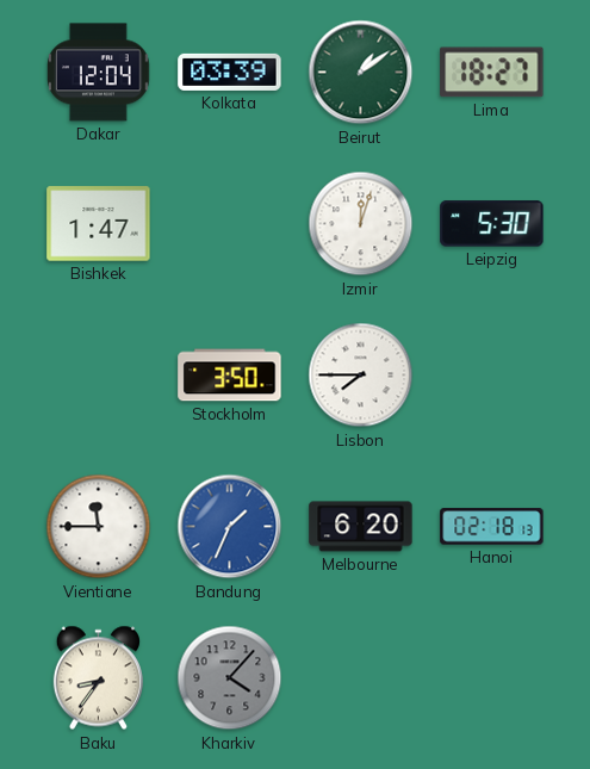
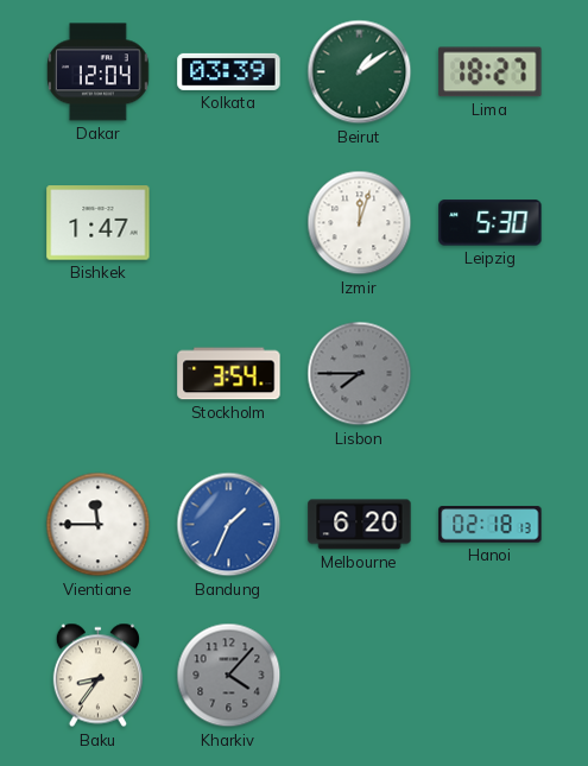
Stockholm: 3:50 -> 3:54
Lisbon dial: white -> grey
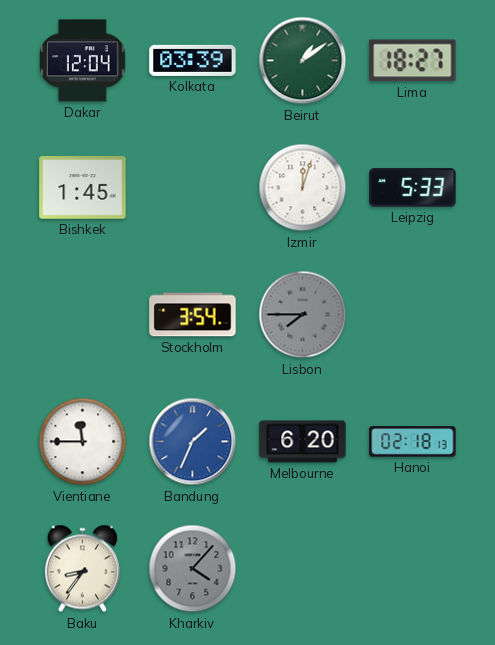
Bishkek: 1:47 -> 1:45
Leipzig: 5:30 -> 5:33
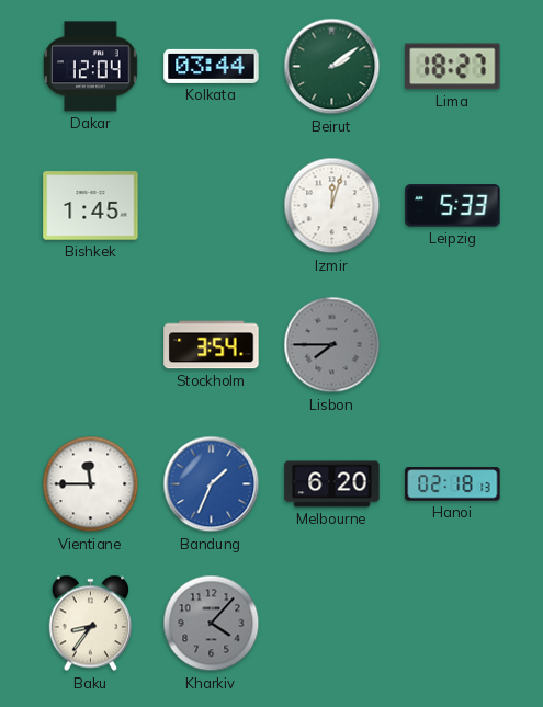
Kolkata: 03:39 -> 03:44
Beirut: 1:09 -> 2:09
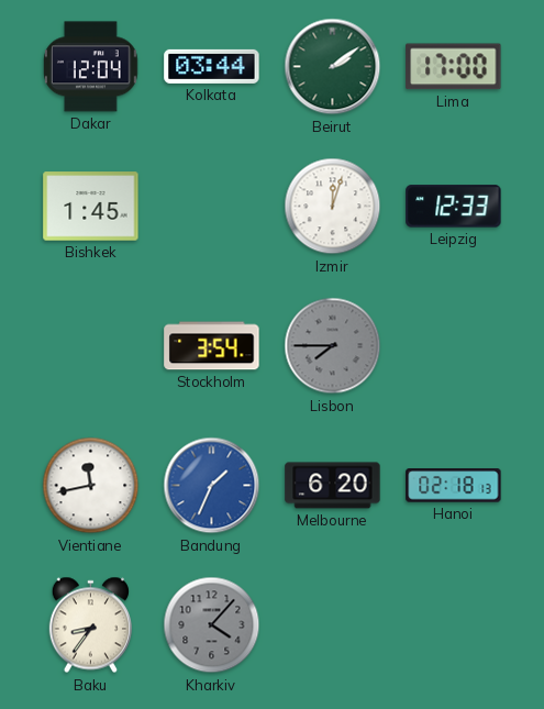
Lima: 18:27 -> 17:00
Leipzig: 5:33 -> 12:33
Vientiane: 11:45 -> 11:43
